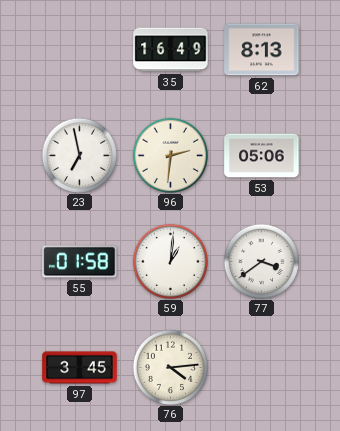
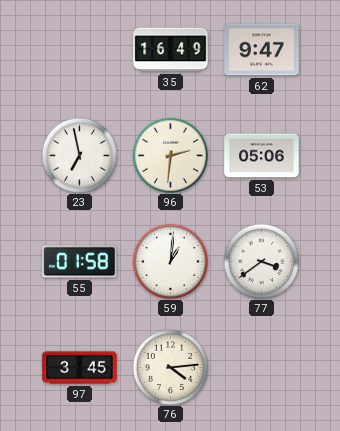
62: 8:13 -> 9:47
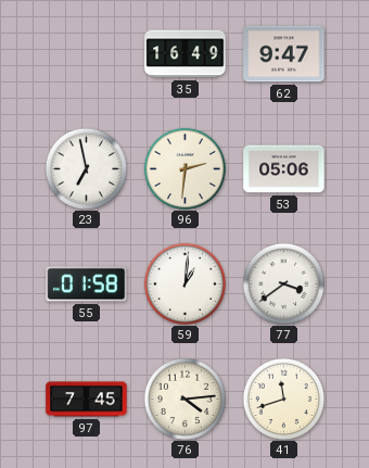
97: 3:45 -> 7:45
41: none -> 11:42
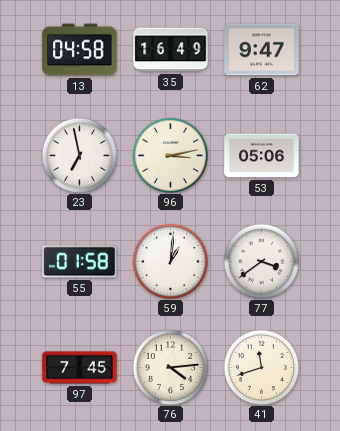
13: none -> 04:58
96: 2:31 -> 3:13
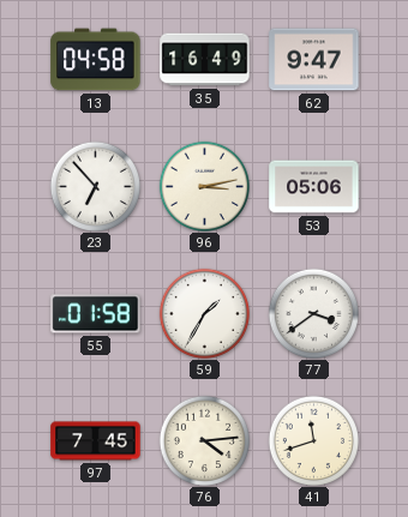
23: 6:58 -> 6:53
59: 1:01 -> 1:35
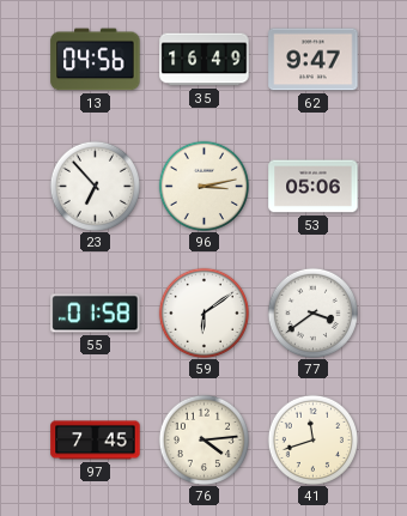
13: 04:58 -> 04:56
59: 1:35 -> 6:09
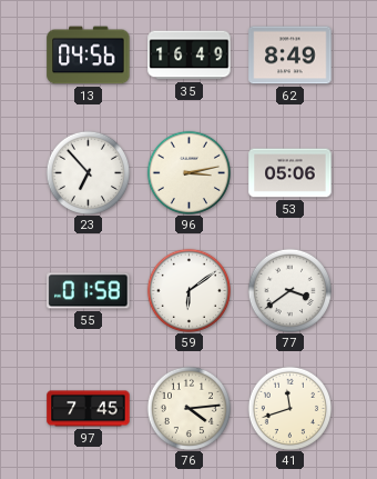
62: 9:47 -> 8:49
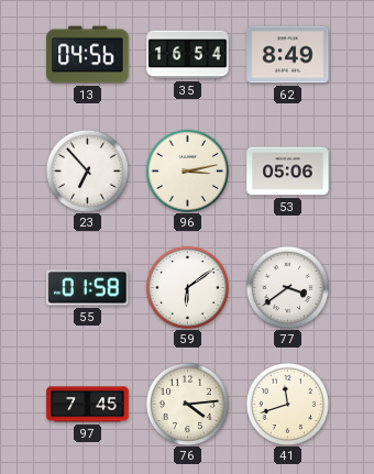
35: 16:49 -> 16:54
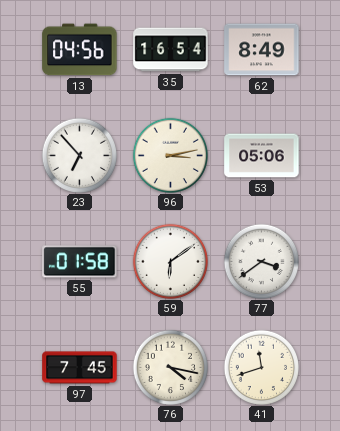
76: 4:14 -> 4:17
